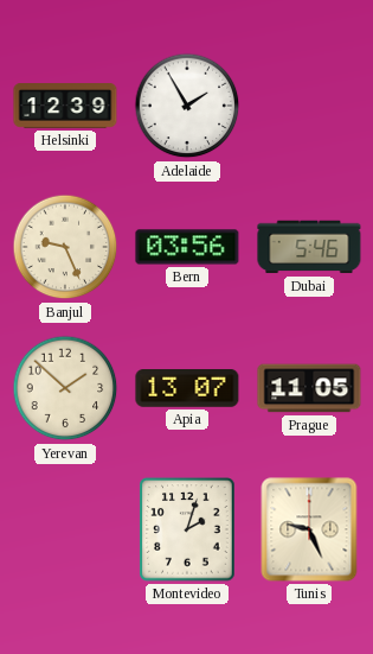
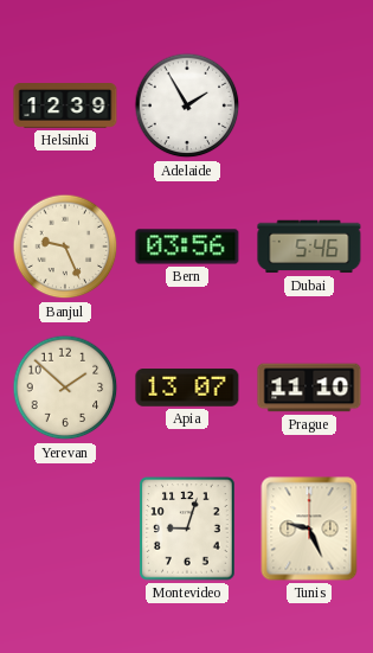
Prague: 11:05 -> 11:10
Montevideo: 2:03 -> 9:03
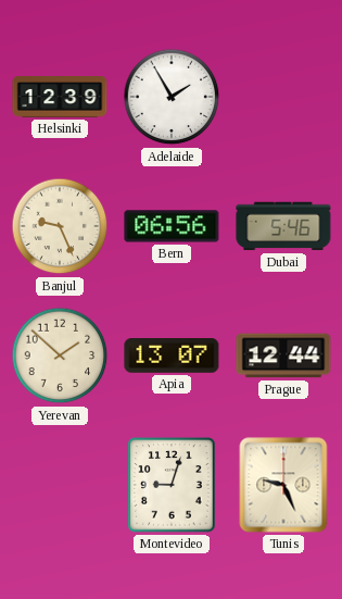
Bern: 03:56 -> 06:56
Prague: 11:10 -> 12:44
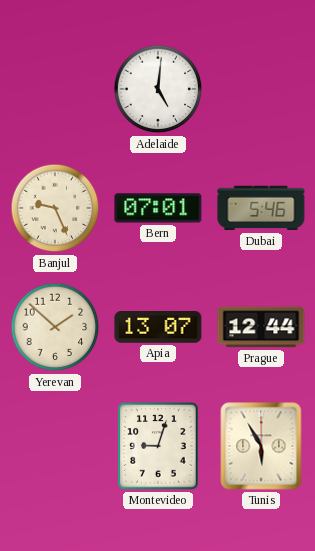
Helsinki: 12:39 -> none
Adelaide: 1:55 -> 5:01
Bern: 06:56 -> 07:01
Tunis: 9:26 -> 5:55
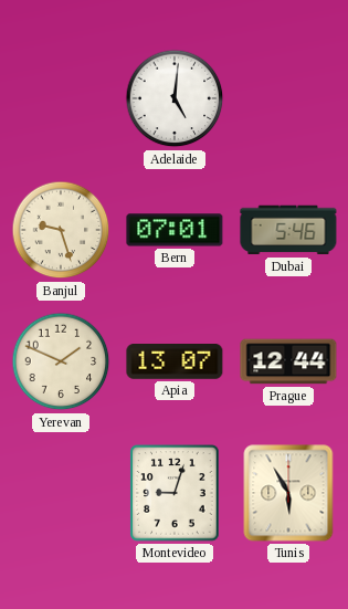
Banjul: 9:26 -> 9:27
Yerevan: 1:52 -> 1:49
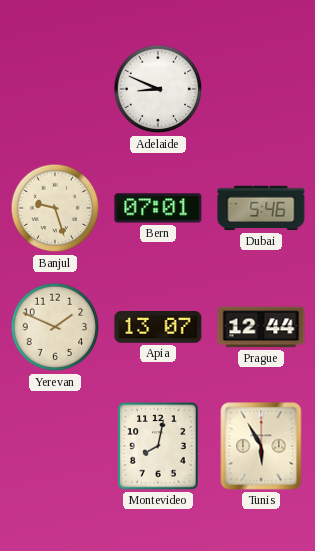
Adelaide: 5:01 -> 8:49
Montevideo: 9:03 -> 8:02
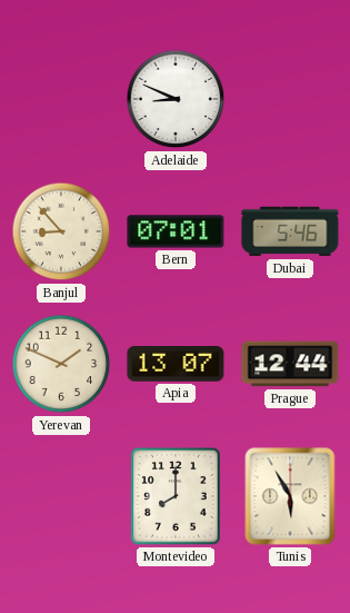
Banjul: 9:27 -> 8:53
Montevideo: 8:02 -> 8:00
